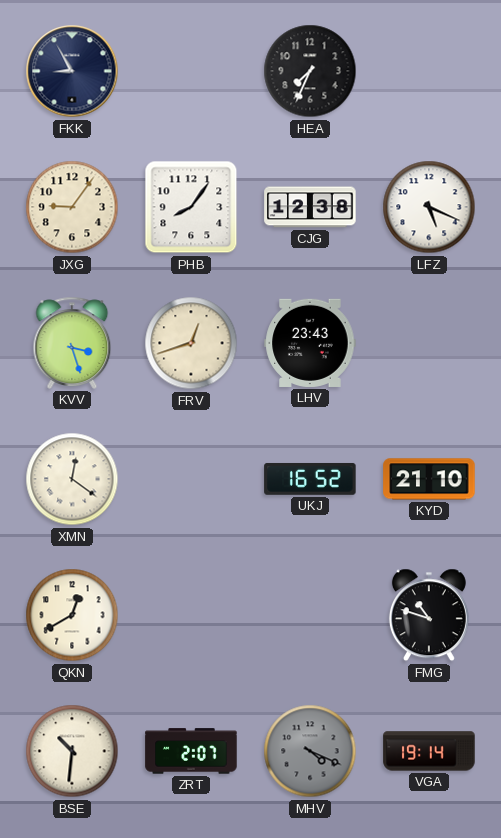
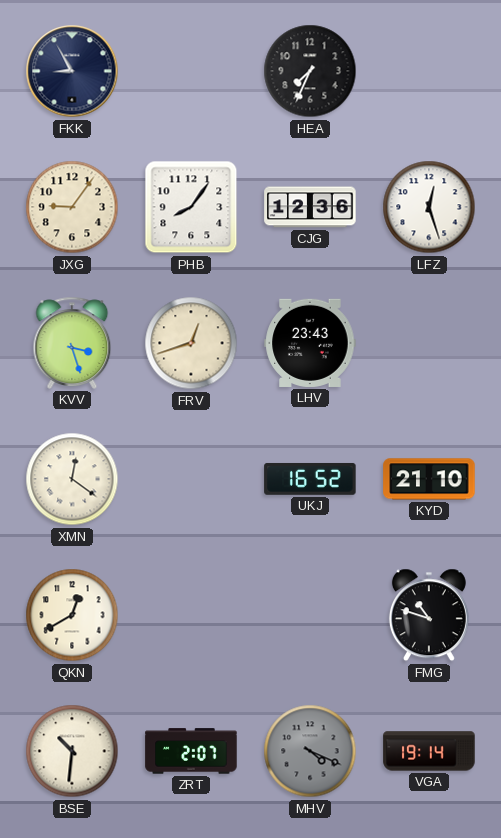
CJG: 12:38 -> 12:36
LFZ: 5:19 -> 12:27
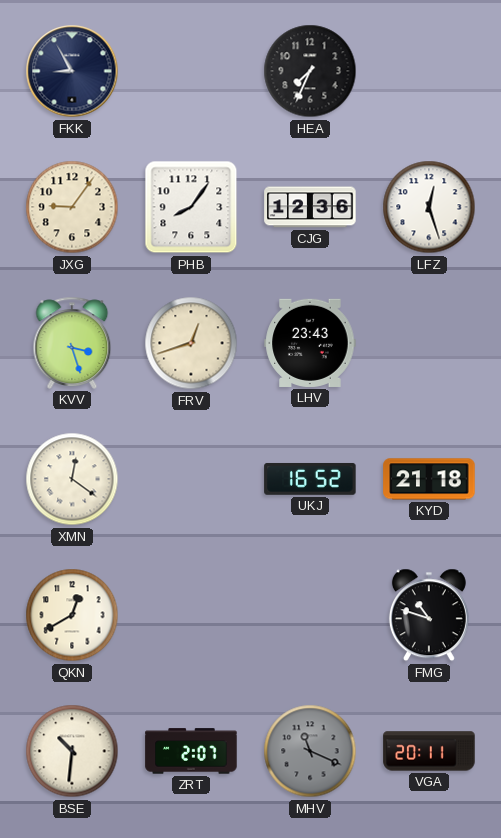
KYD: 21:10 -> 21:18
MHV: 4:19 -> 11:19
VGA: 19:14 -> 20:11
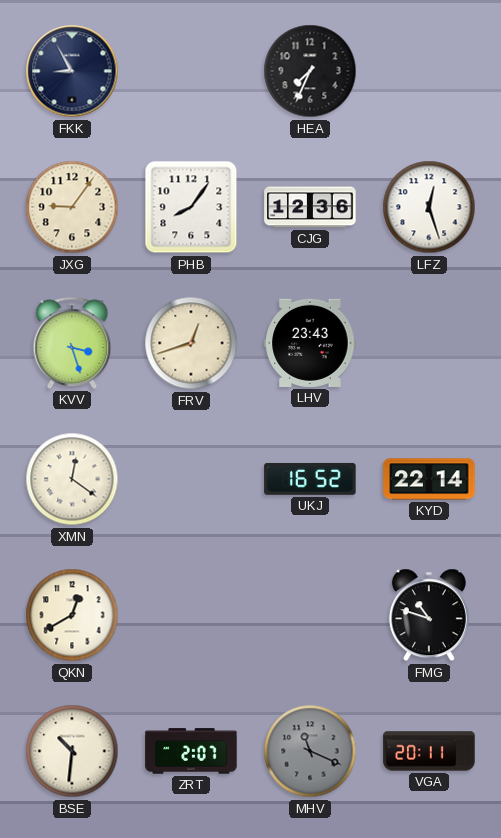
KYD: 21:18 -> 22:14
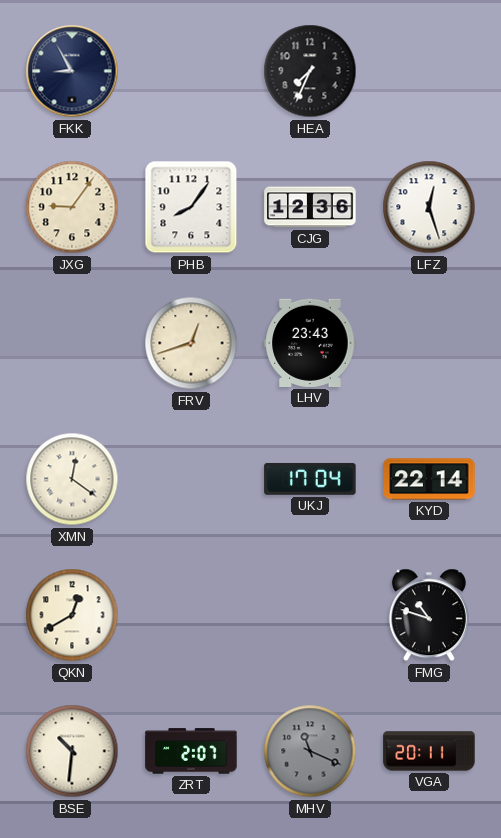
KVV: 3:27 -> none
UKJ: 16:52 -> 17:04
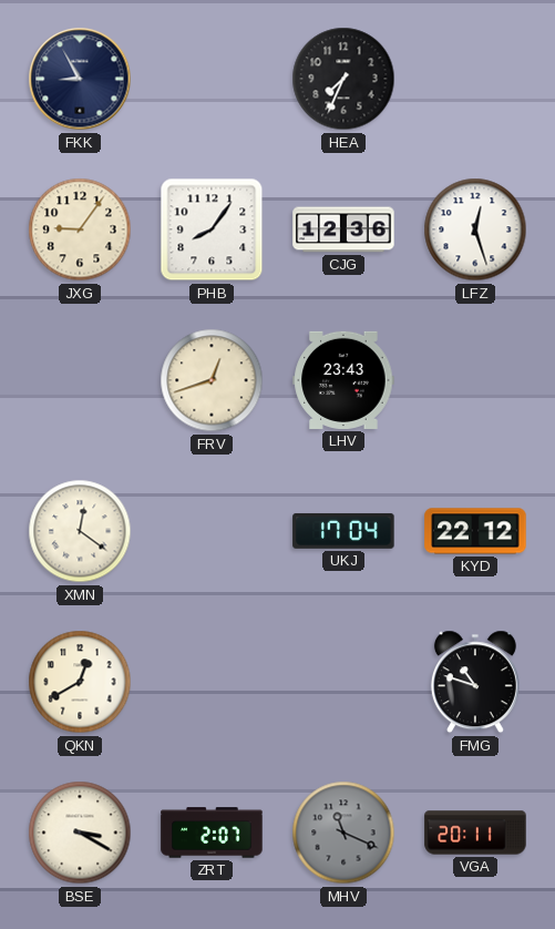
KYD: 22:14 -> 22:12
BSE: 10:31 -> 3:20
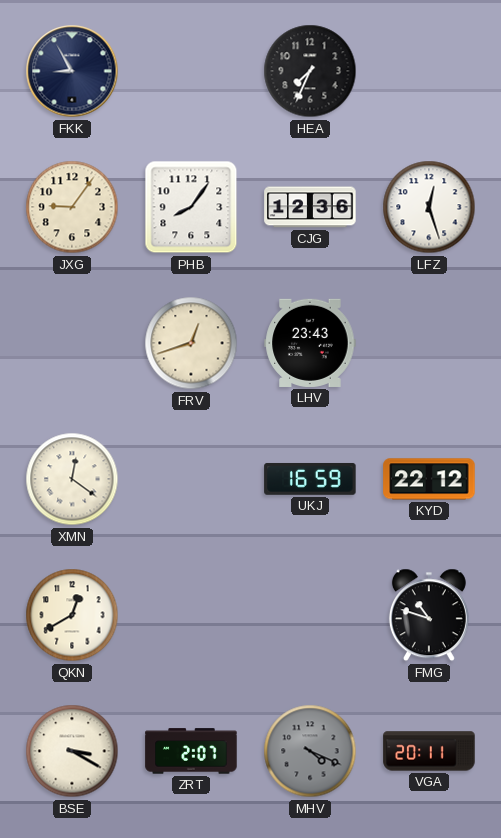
UKJ: 17:04 -> 16:59
MHV: 11:19 -> 4:19
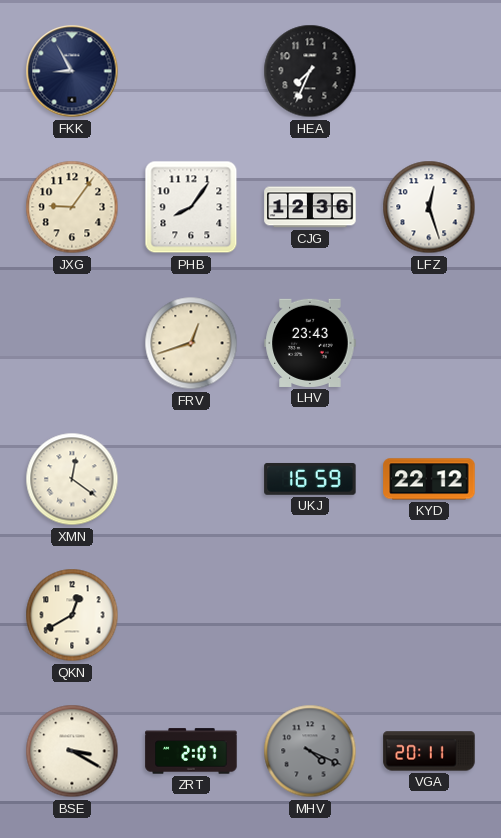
FMG: 10:48 -> none
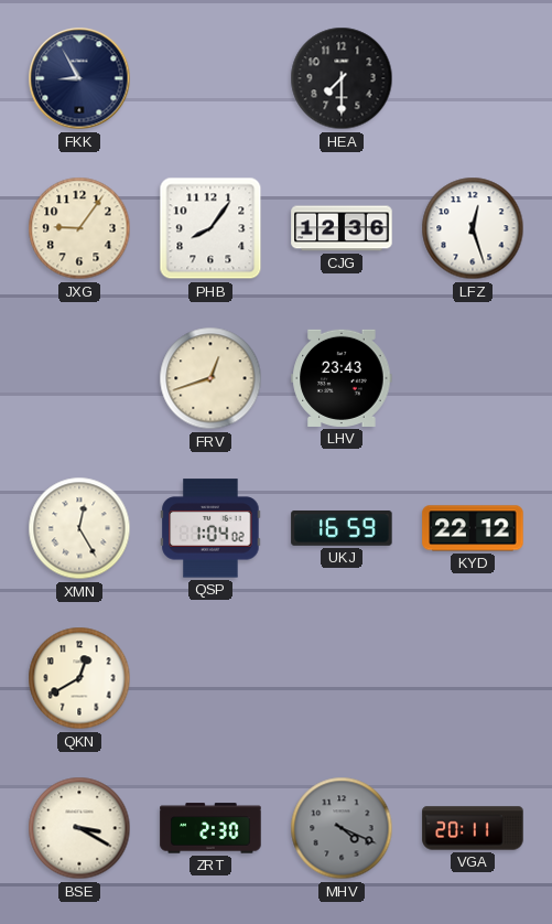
HEA: 7:34 -> 7:30
XMN: 12:21 -> 12:25
QSP: none -> 1:04
ZRT: 2:07 -> 2:30
